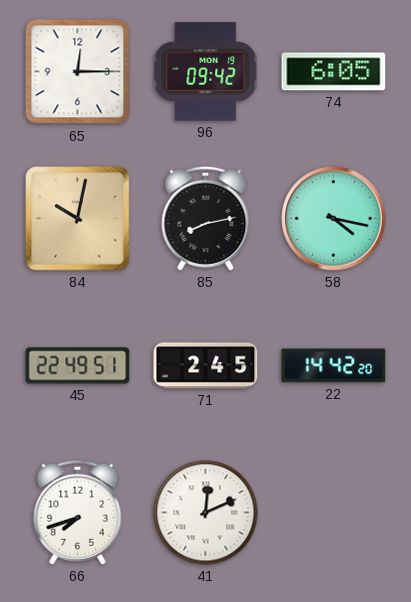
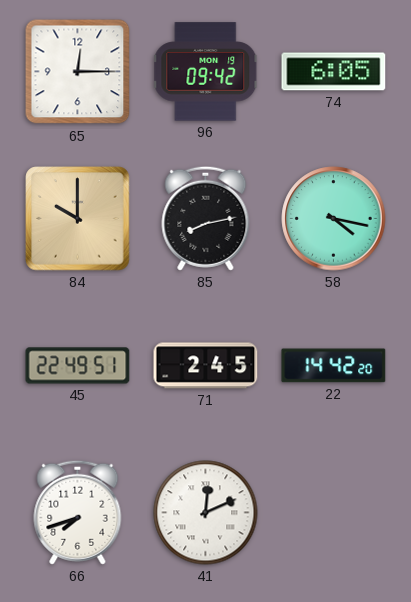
84: 10:02 -> 10:00
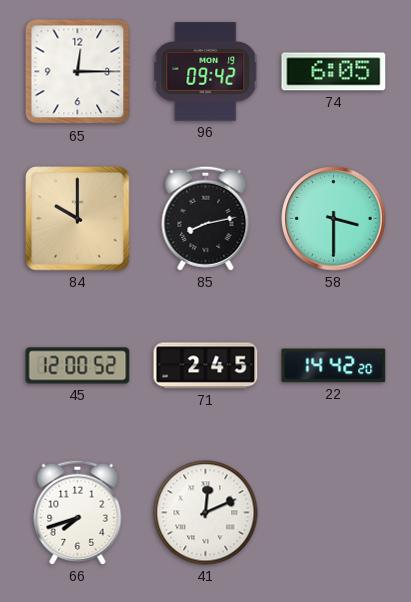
58: 4:17 -> 3:30
45: 22:49 -> 12:00
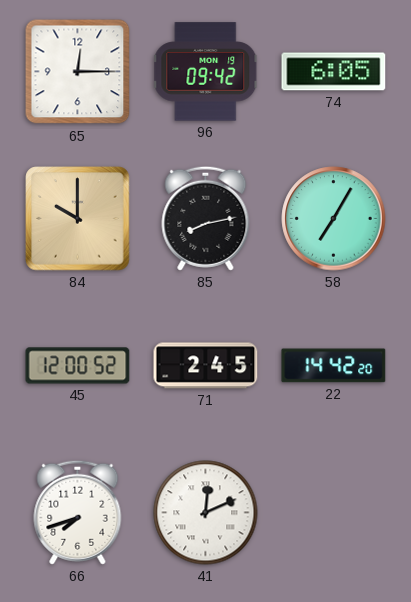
58: 3:30 -> 7:05
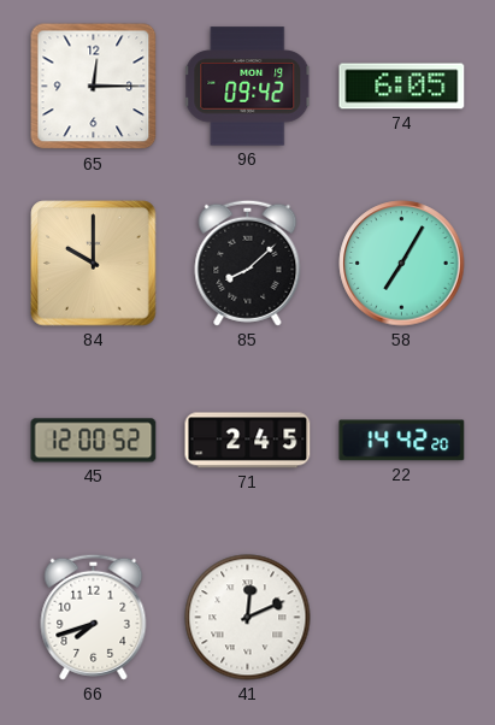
85: 8:13 -> 8:08
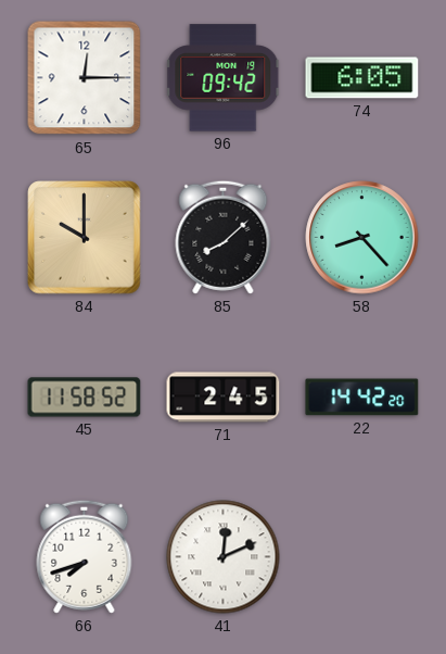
58: 7:05 -> 8:23
45: 12:00 -> 11:58
